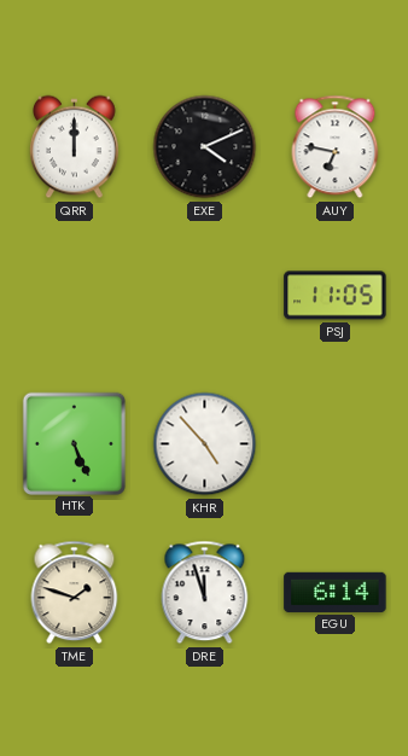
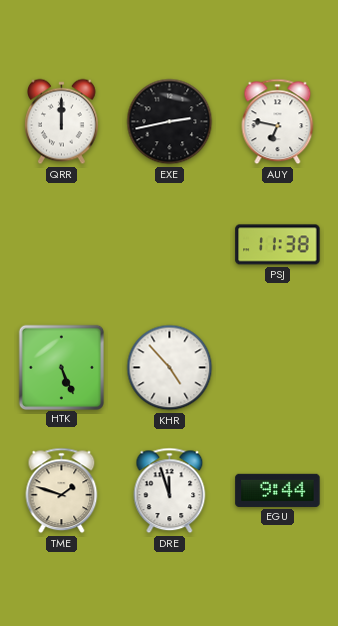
EXE: 4:11 -> 2:43
PSJ: 11:05 -> 11:38
EGU: 6:14 -> 9:44
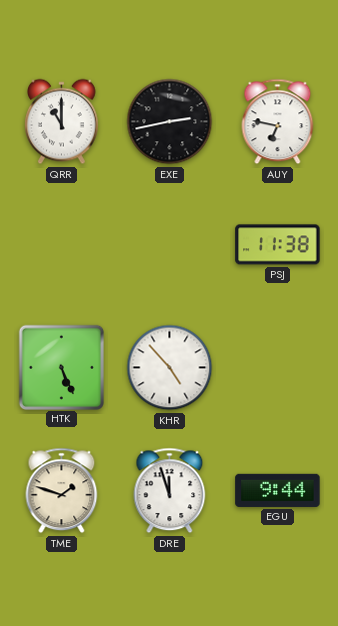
QRR: 12:00 -> 11:00
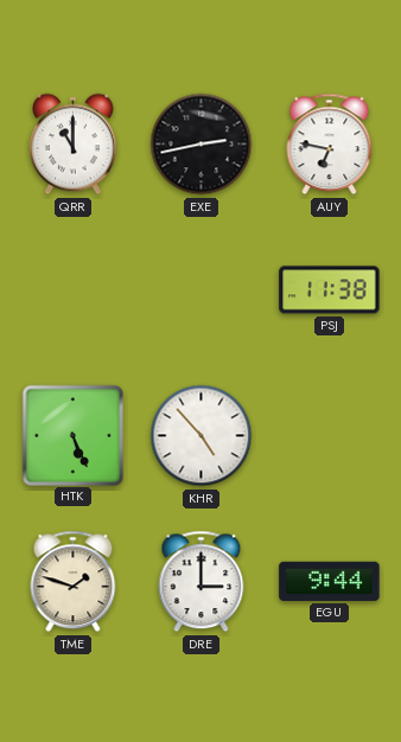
DRE: 11:57 -> 3:00
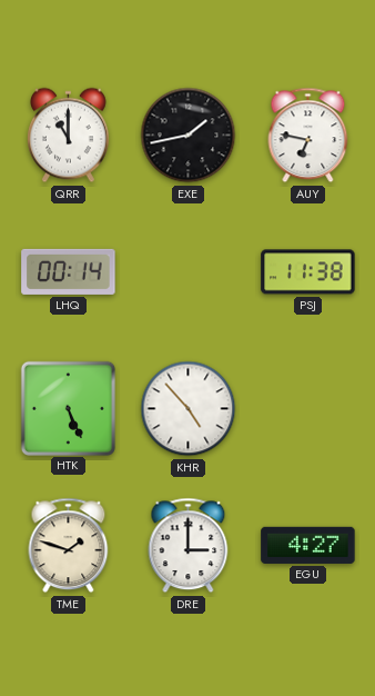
EXE: 2:43 -> 1:43
LHQ: none -> 00:14
EGU: 9:44 -> 4:27
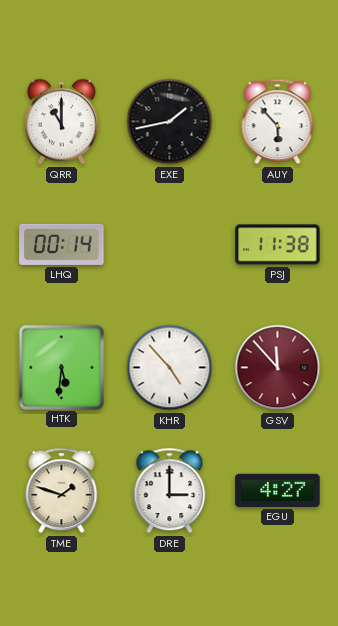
AUY: 6:47 -> 5:53
HTK: 5:26 -> 5:31
GSV: none -> 11:53
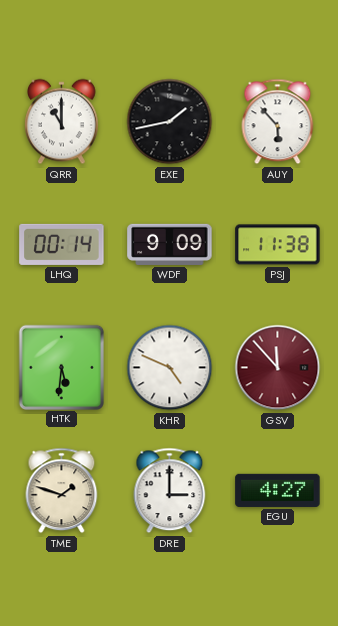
WDF: none -> 9:09
KHR: 4:53 -> 4:49
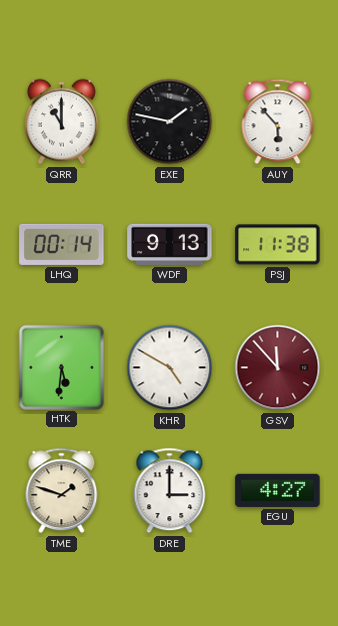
EXE: 1:43 -> 1:47
WDF: 9:09 -> 9:13
KHR: 4:49 -> 4:50
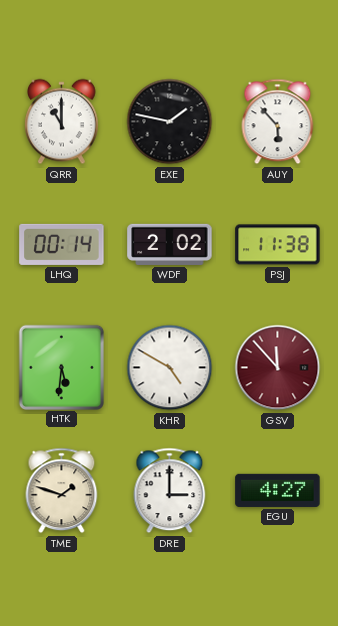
WDF: 9:13 -> 2:02
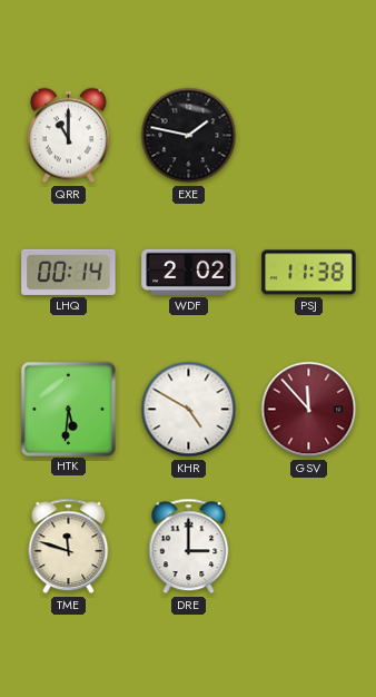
AUY: 5:53 -> none
TME: 1:48 -> 11:48
EGU: 4:27 -> none
